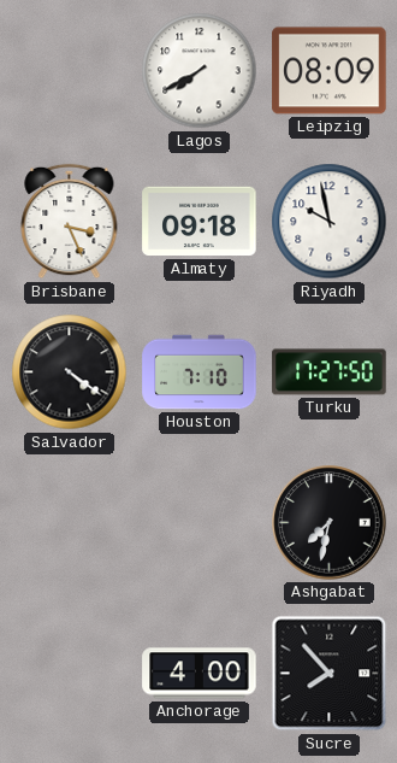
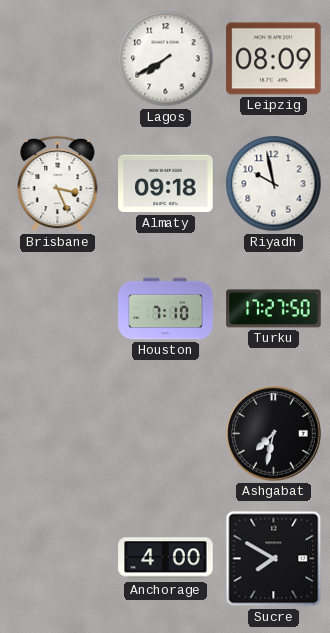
Salvador: 4:21 -> none
Sucre: 7:53 -> 7:50
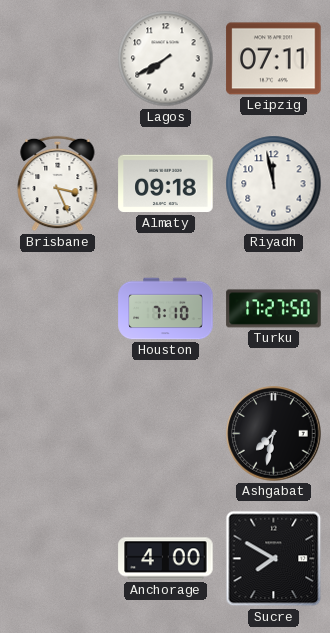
Leipzig: 08:09 -> 07:11
Riyadh: 9:58 -> 11:58
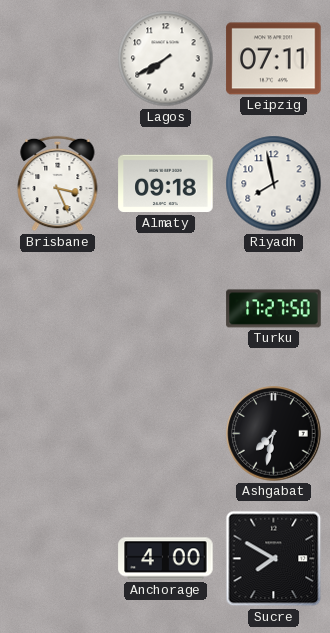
Riyadh: 11:58 -> 7:58
Houston: 7:10 -> none
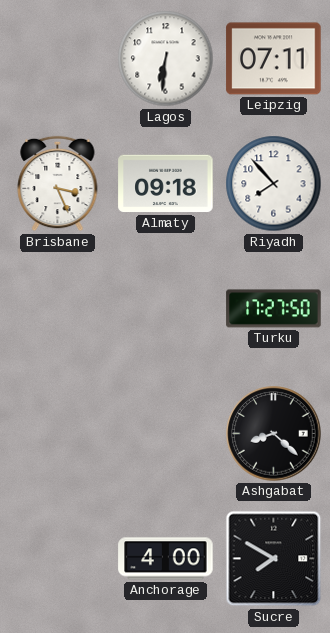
Lagos: 7:40 -> 6:31
Riyadh: 7:58 -> 7:53
Ashgabat: 7:32 -> 8:22
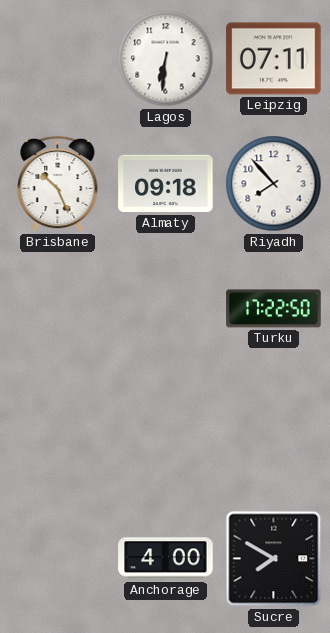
Brisbane: 3:26 -> 10:26
Turku: 17:27 -> 17:22
Ashgabat: 8:22 -> none
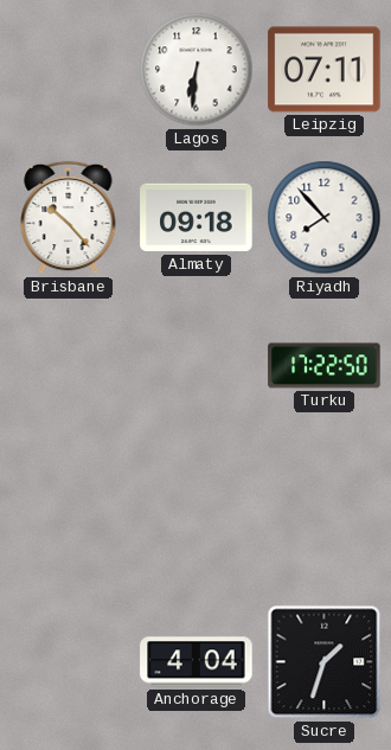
Brisbane: 10:26 -> 10:23
Anchorage: 4:00 -> 4:04
Sucre: 7:50 -> 1:33
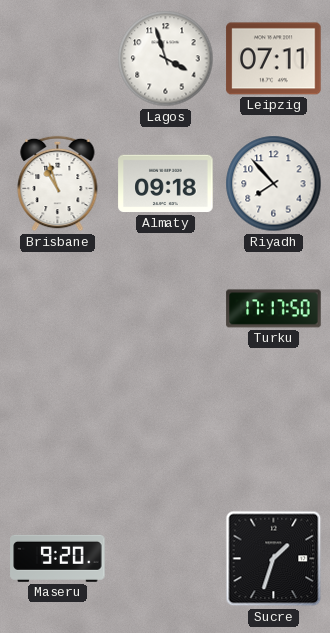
Lagos: 6:31 -> 3:57
Brisbane: 10:23 -> 10:57
Turku: 17:22 -> 17:17
Maseru: none -> 9:20
Anchorage: 4:04 -> none
